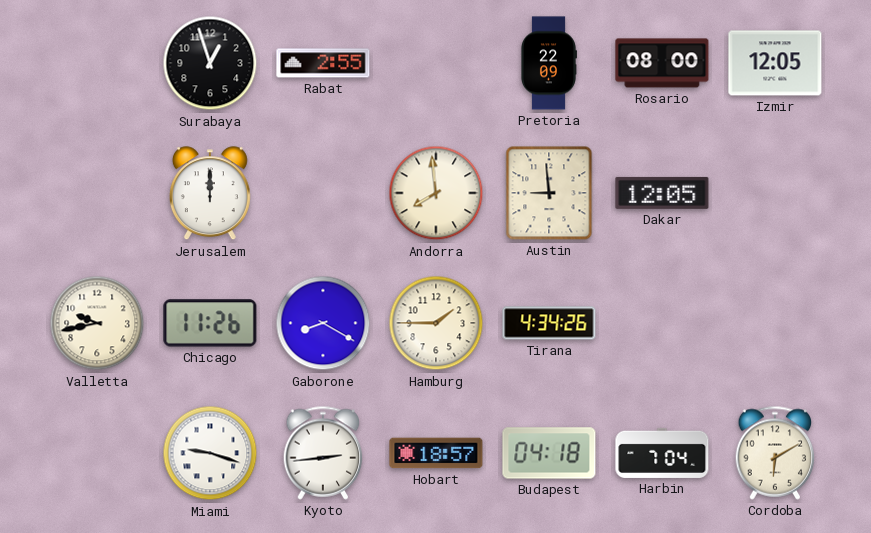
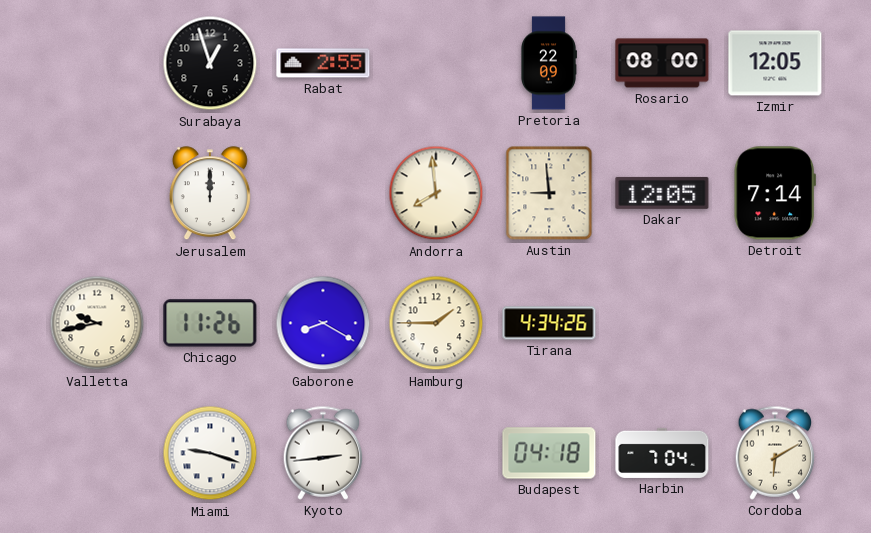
Detroit: none -> 7:14
Hobart: 18:57 -> none
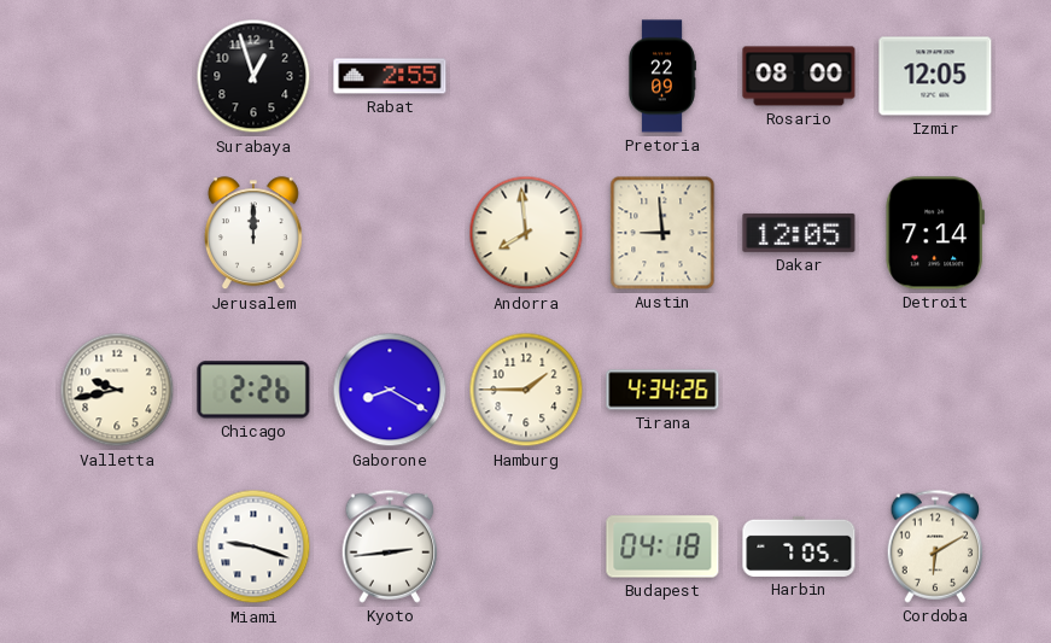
Chicago: 11:26 -> 2:26
Harbin: 7:04 -> 7:05
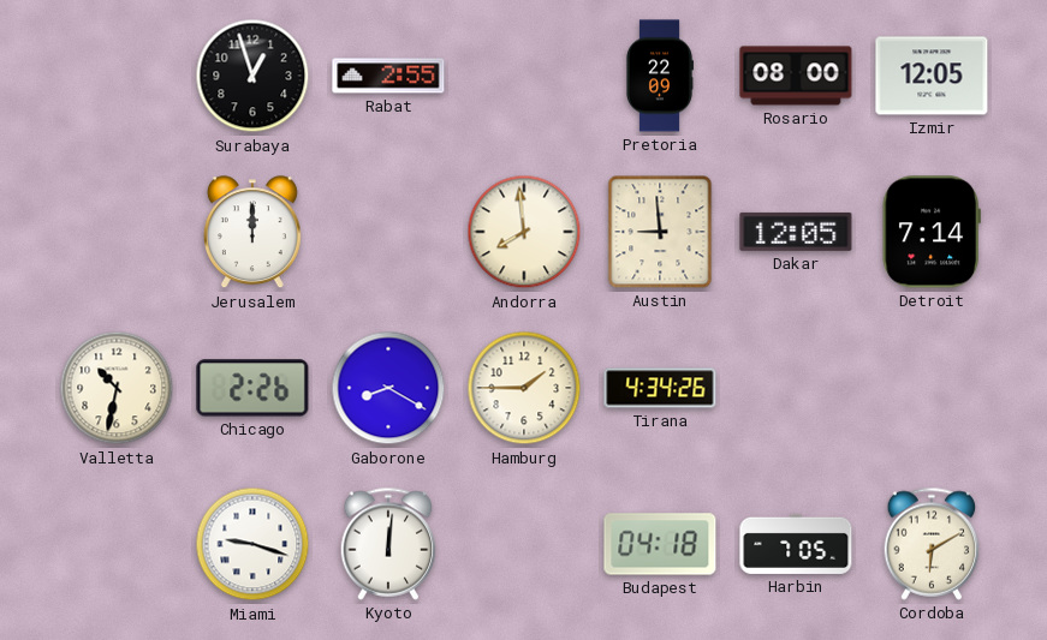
Valletta: 9:43 -> 10:32
Kyoto: 2:44 -> 12:01
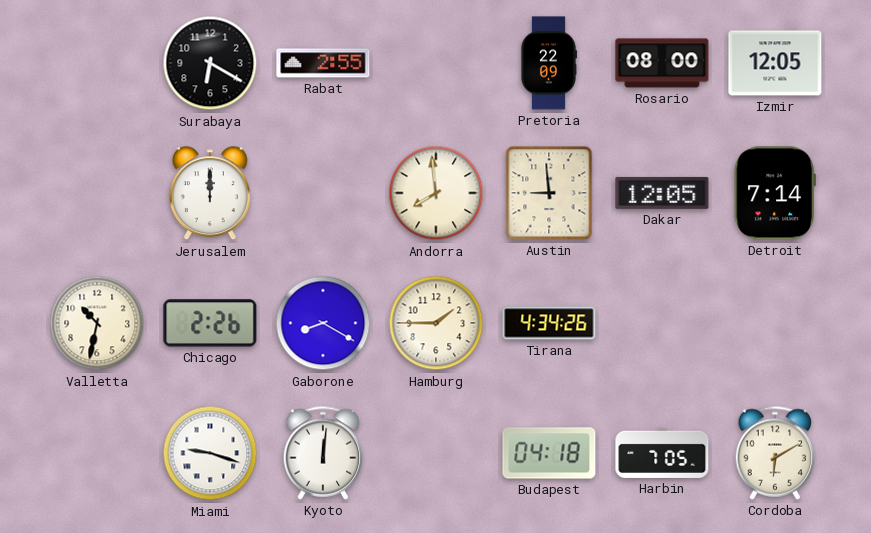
Surabaya: 12:57 -> 6:20
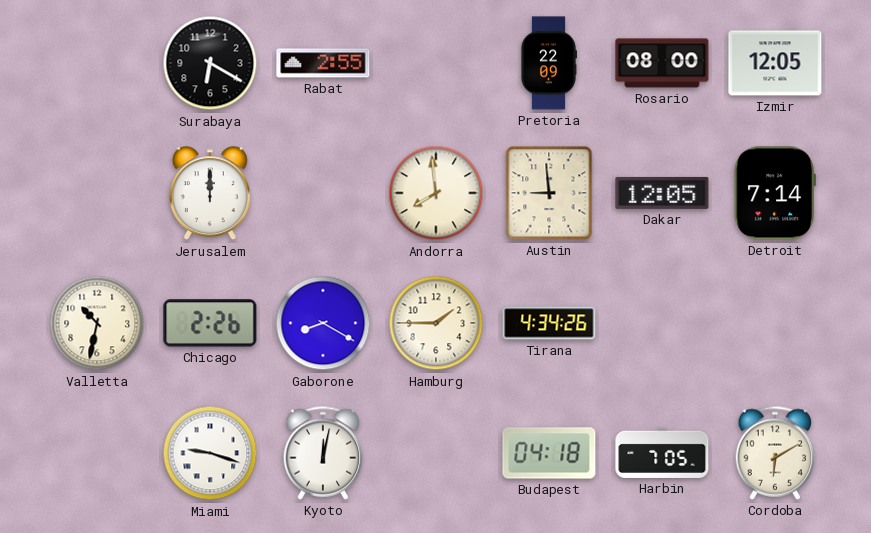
Kyoto: 12:01 -> 12:02
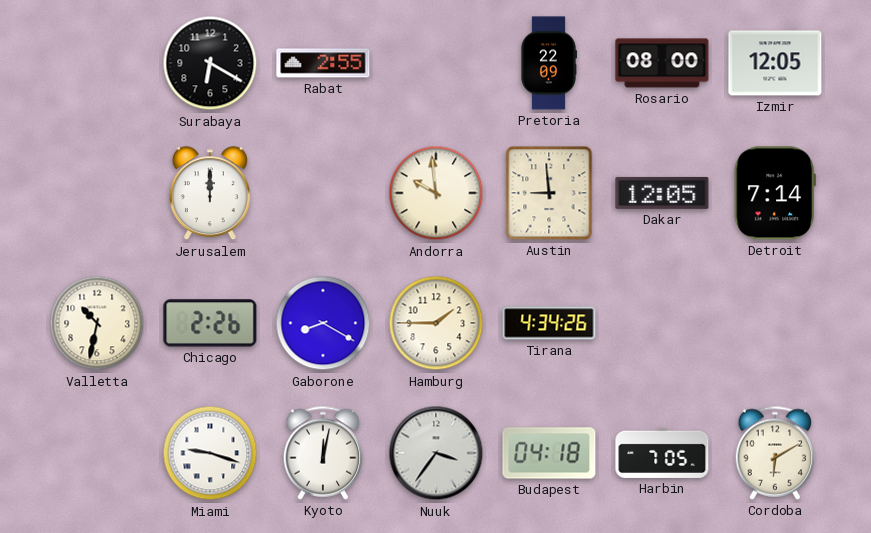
Andorra: 7:59 -> 9:59
Nuuk: none -> 3:36
